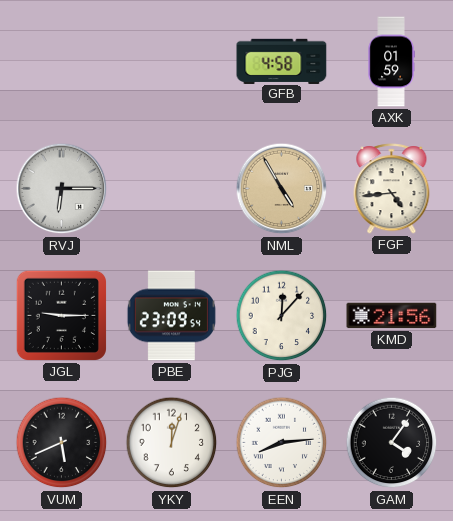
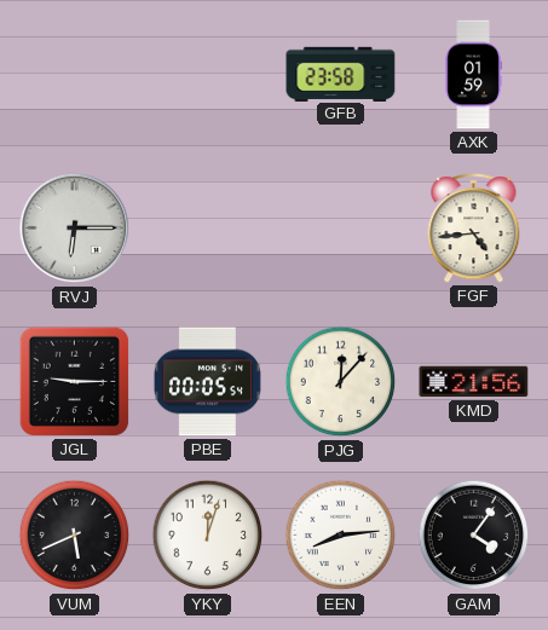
GFB: 4:58 -> 23:58
NML: 4:55 -> none
PBE: 23:09 -> 00:05
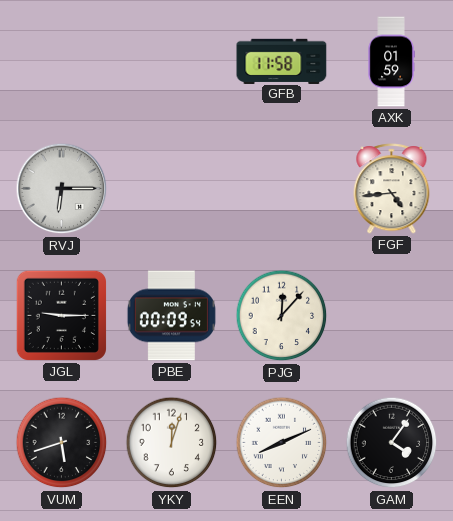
GFB: 23:58 -> 11:58
PBE: 00:05 -> 00:09
KMD: 21:56 -> none
VUM: 5:41 -> 5:42
EEN: 8:14 -> 8:11
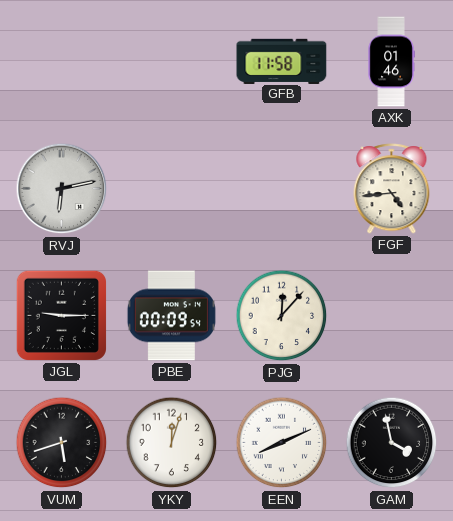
AXK: 01:59 -> 01:46
RVJ: 6:15 -> 6:13
GAM: 4:06 -> 3:58
